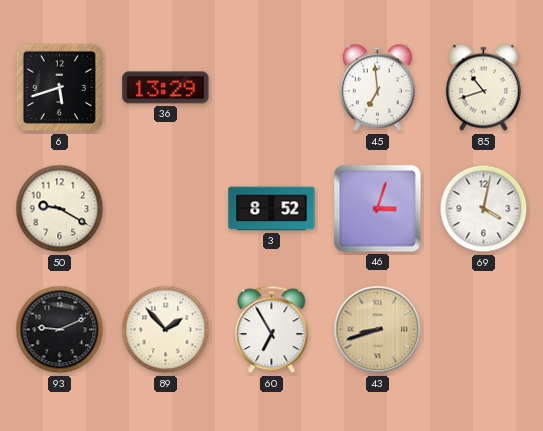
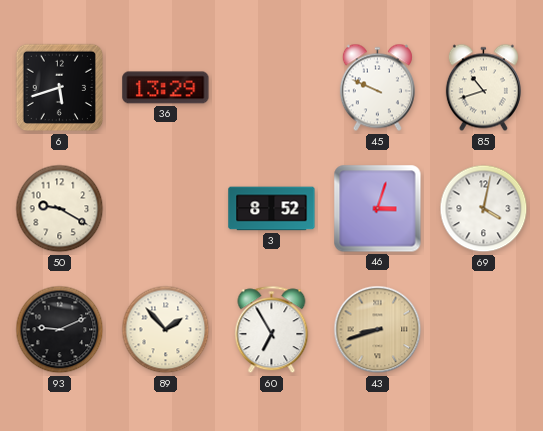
45: 6:59 -> 9:49
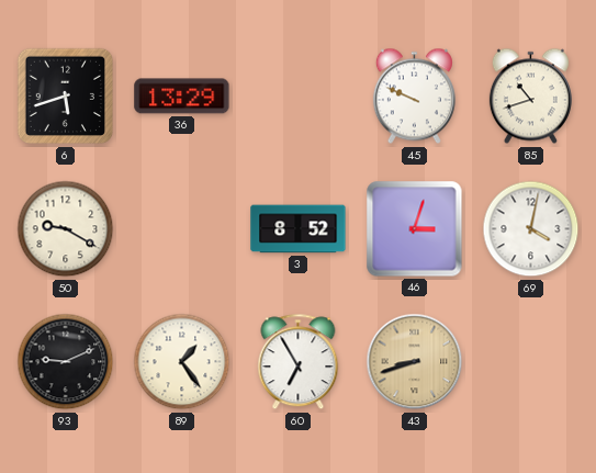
89: 1:53 -> 1:24
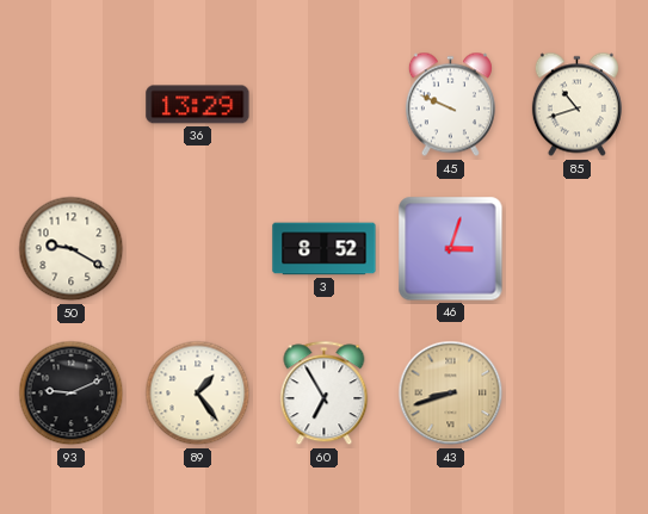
6: 5:42 -> none
69: 4:02 -> none
